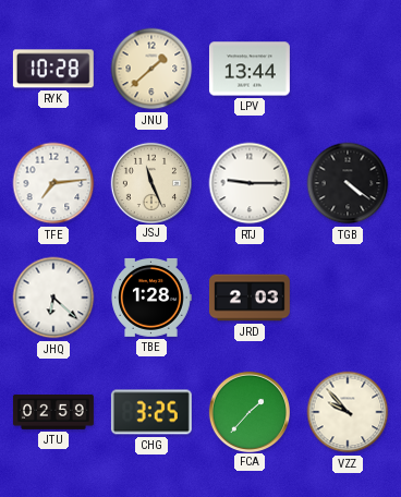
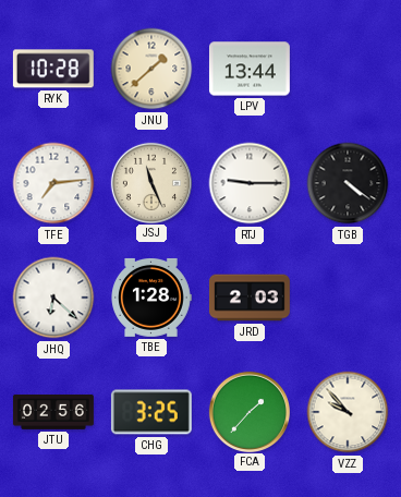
JTU: 02:59 -> 02:56
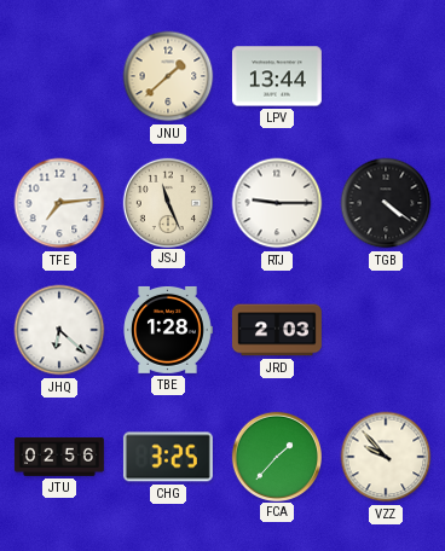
RYK: 10:28 -> none
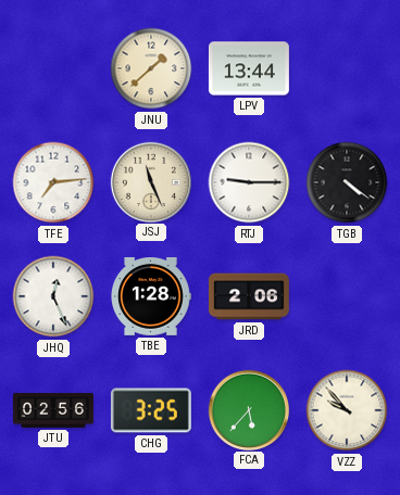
JHQ: 6:22 -> 12:26
JRD: 2:03 -> 2:06
FCA: 1:37 -> 5:37
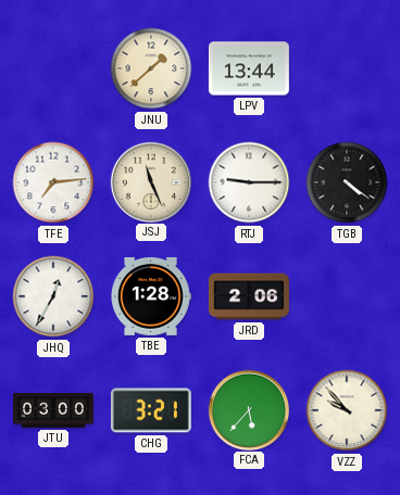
JHQ: 12:26 -> 12:35
JTU: 02:56 -> 03:00
CHG: 3:25 -> 3:21
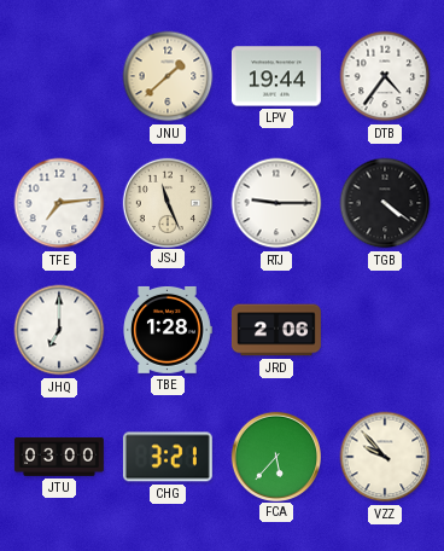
LPV: 13:44 -> 19:44
DTB: none -> 4:36
JHQ: 12:35 -> 7:00
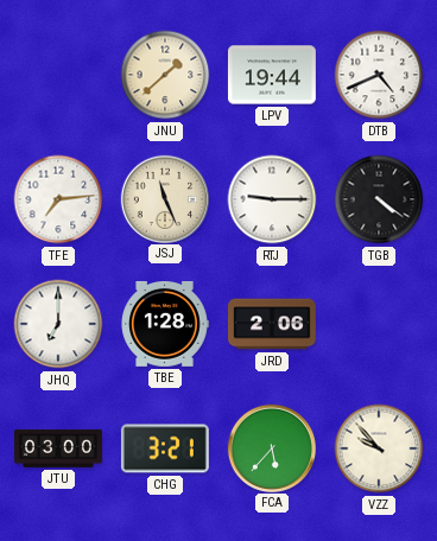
DTB: 4:36 -> 4:41
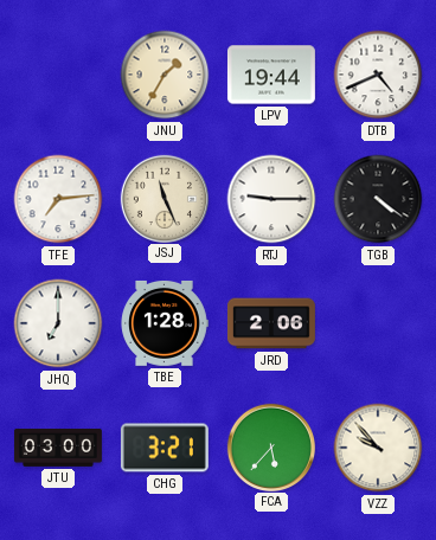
JNU: 1:38 -> 1:35
